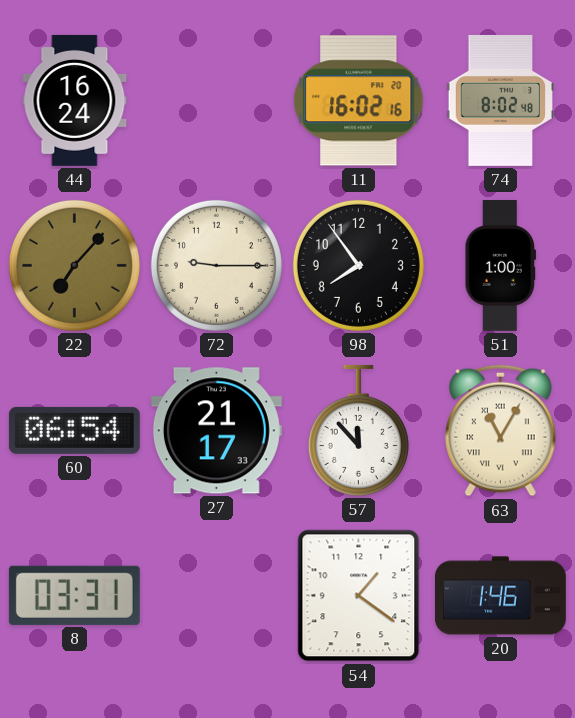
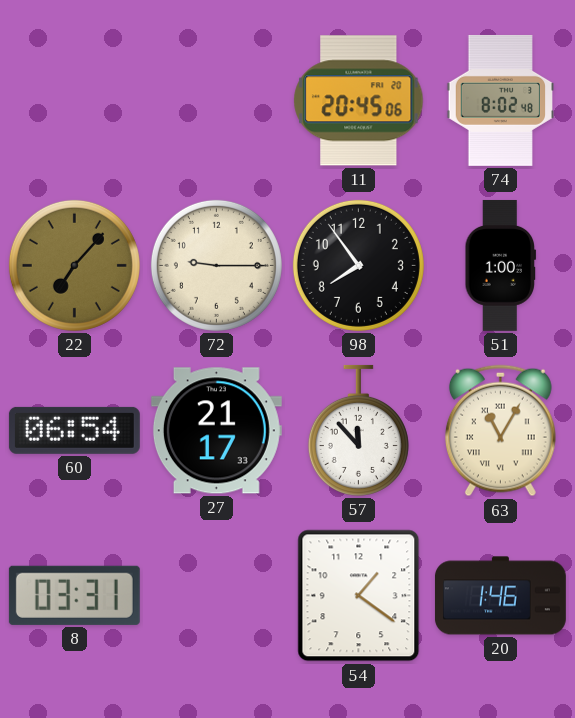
44: 16:24 -> none
11: 16:02 -> 20:45
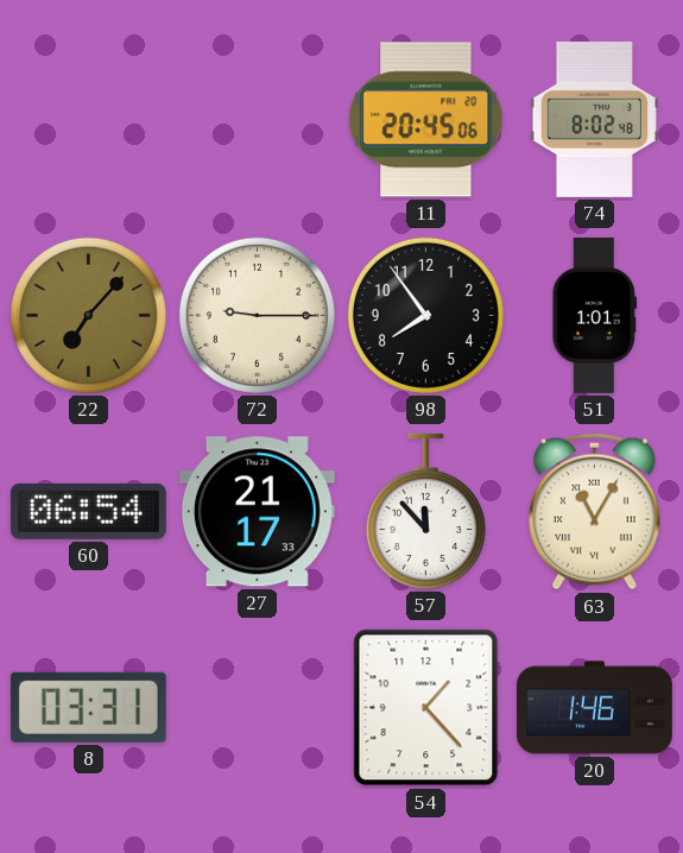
51: 1:00 -> 1:01
54: 1:21 -> 1:23
